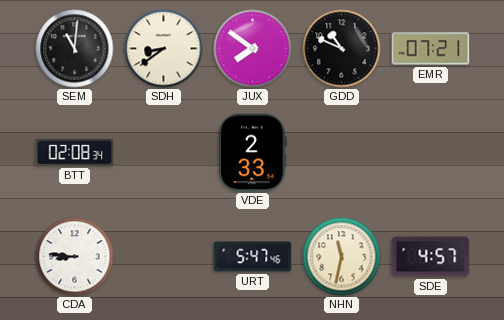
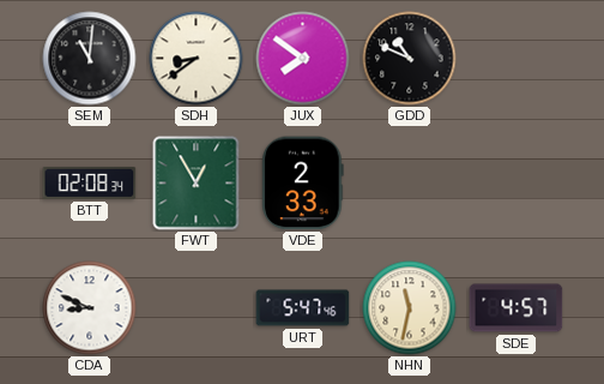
EMR: 07:21 -> none
FWT: none -> 12:55
CDA: 8:46 -> 8:49
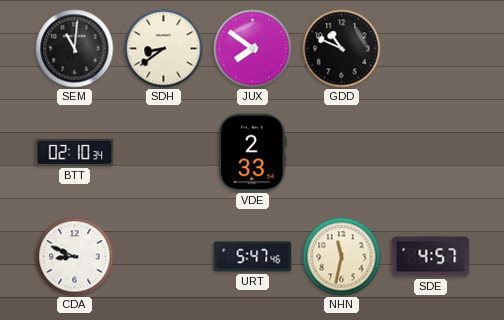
BTT: 02:08 -> 02:10
FWT: 12:55 -> none
